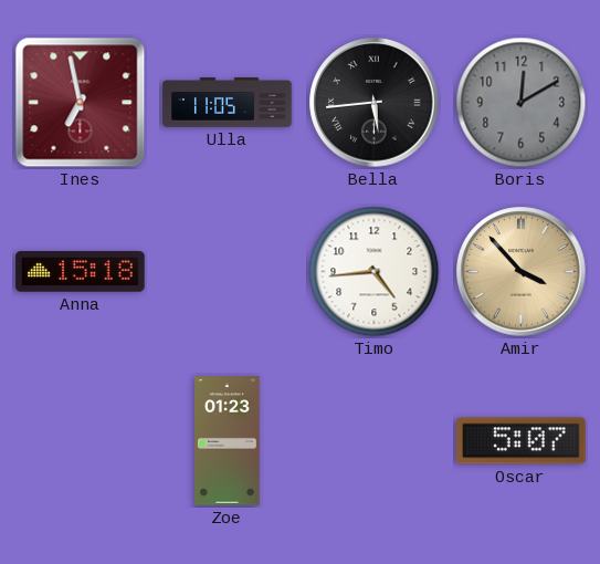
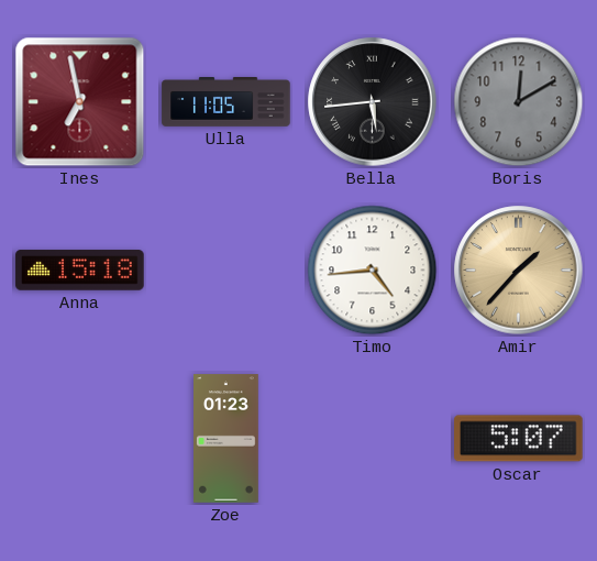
Amir: 3:53 -> 1:37
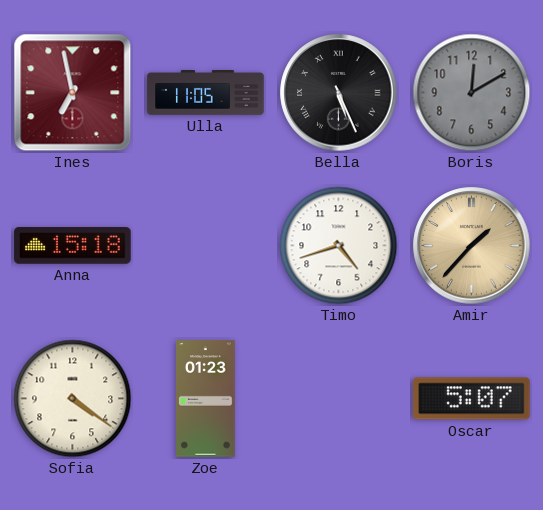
Bella: 5:44 -> 5:26
Timo: 4:44 -> 4:42
Sofia: none -> 4:21
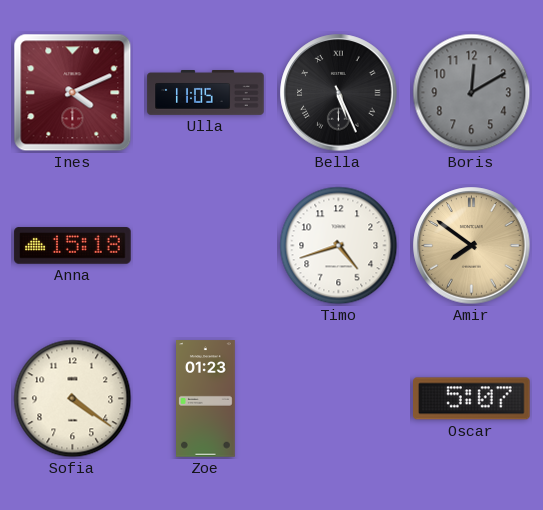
Ines: 6:58 -> 4:11
Amir: 1:37 -> 7:51
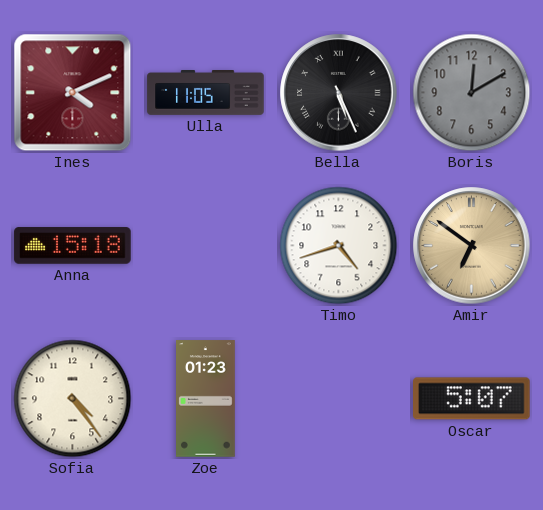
Amir: 7:51 -> 6:51
Sofia: 4:21 -> 4:24
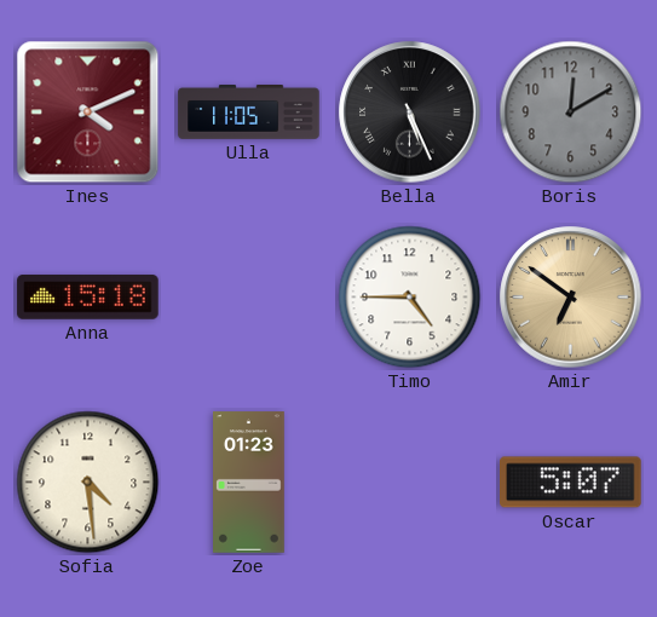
Timo: 4:42 -> 4:45
Sofia: 4:24 -> 4:29
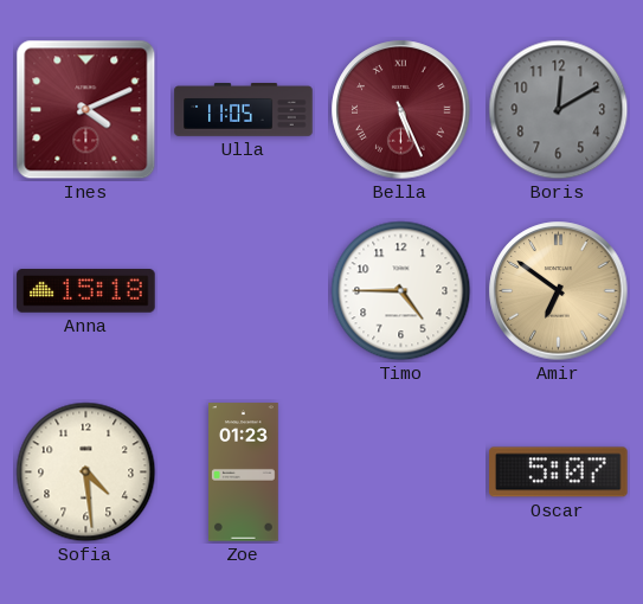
Bella dial: black -> burgundy
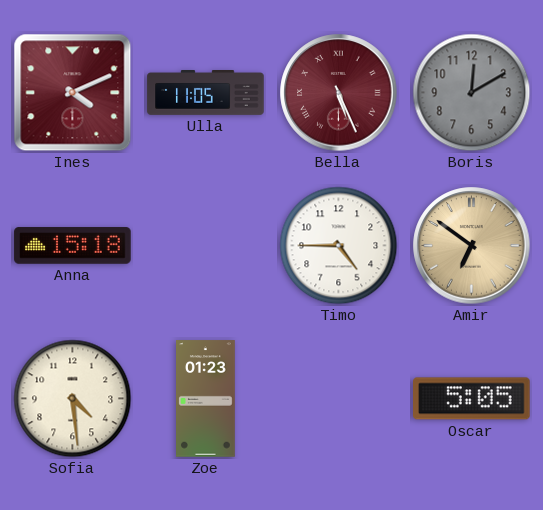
Oscar: 5:07 -> 5:05
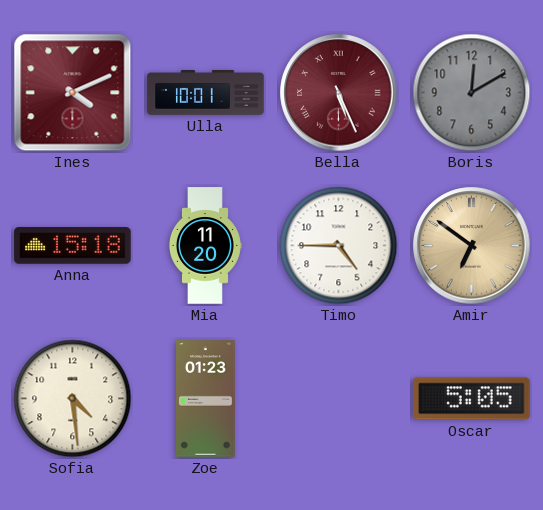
Ulla: 11:05 -> 10:01
Mia: none -> 11:20
